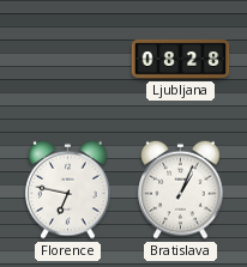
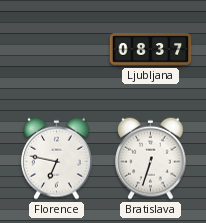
Ljubljana: 08:28 -> 08:37
Bratislava: 1:04 -> 6:33
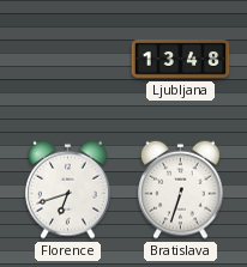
Ljubljana: 08:37 -> 13:48
Florence: 6:47 -> 6:42
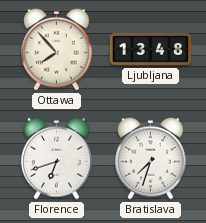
Ottawa: none -> 7:53
Bratislava: 6:33 -> 7:33
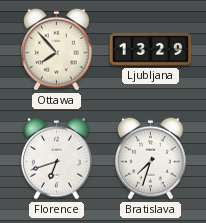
Ljubljana: 13:48 -> 13:29
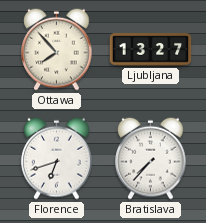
Ljubljana: 13:29 -> 13:27
Bratislava: 7:33 -> 7:37
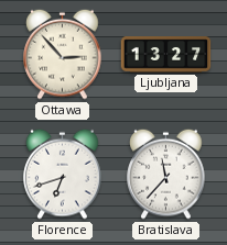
Ottawa: 7:53 -> 2:53
Bratislava: 7:37 -> 11:37
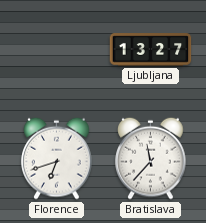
Ottawa: 2:53 -> none
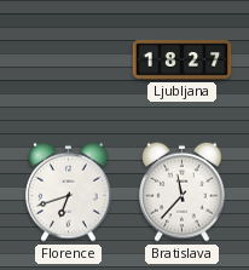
Ljubljana: 13:27 -> 18:27
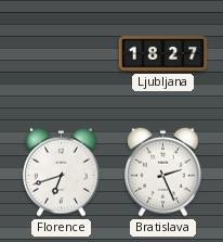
Bratislava: 11:37 -> 2:26
